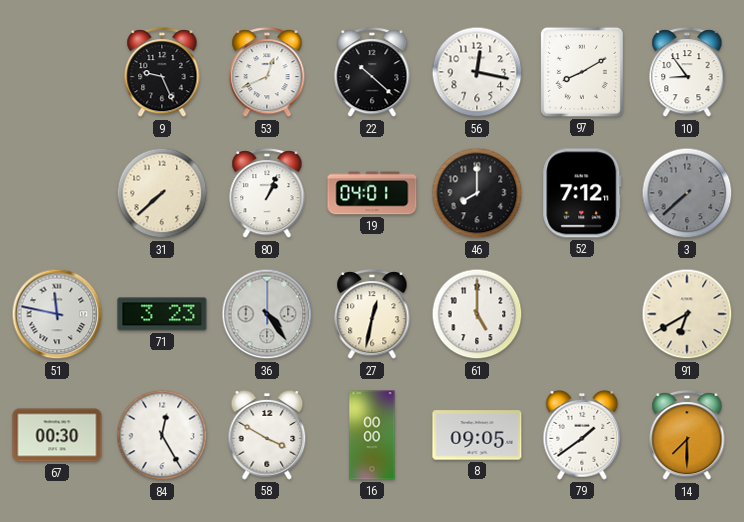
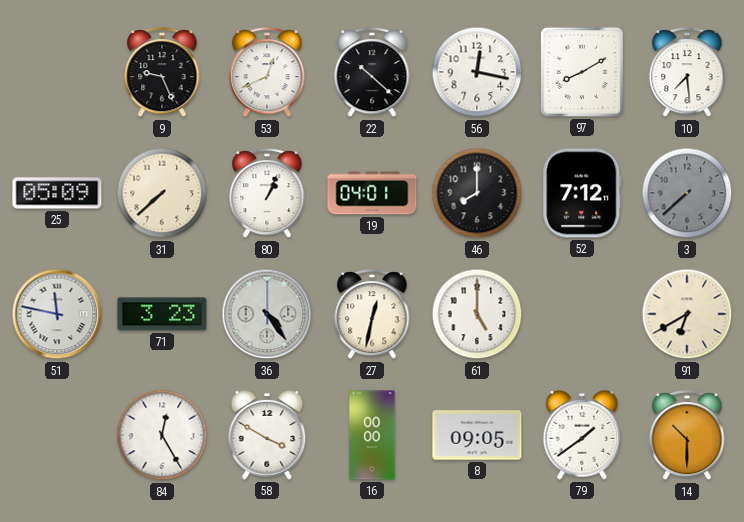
10: 8:54 -> 7:29
25: none -> 05:09
67: 00:30 -> none
14: 7:30 -> 10:30
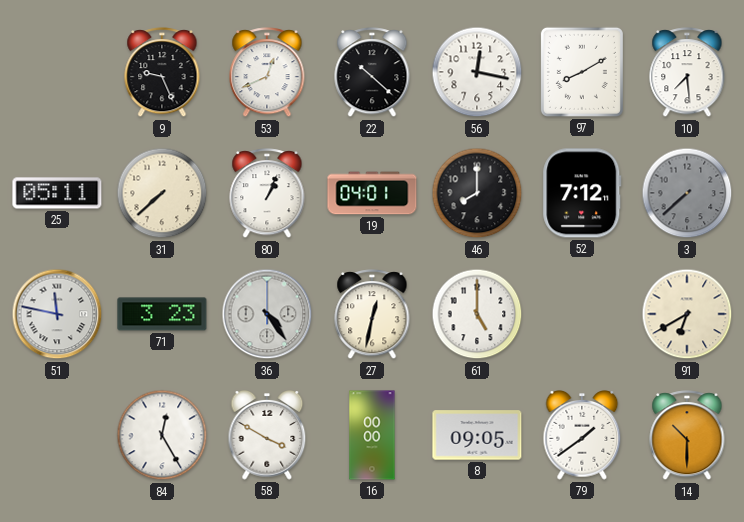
25: 05:09 -> 05:11
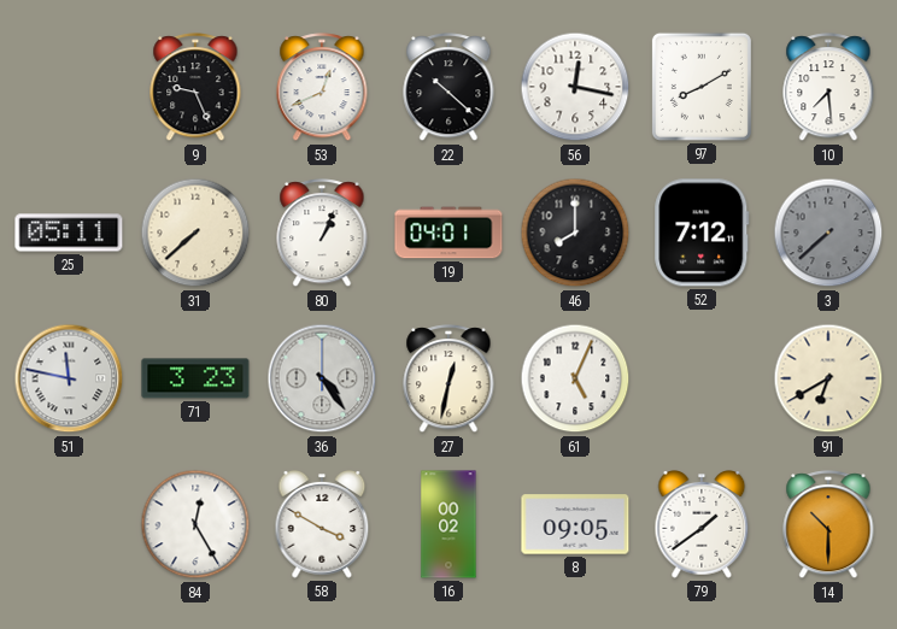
61: 5:00 -> 5:04
16: 00:00 -> 00:02
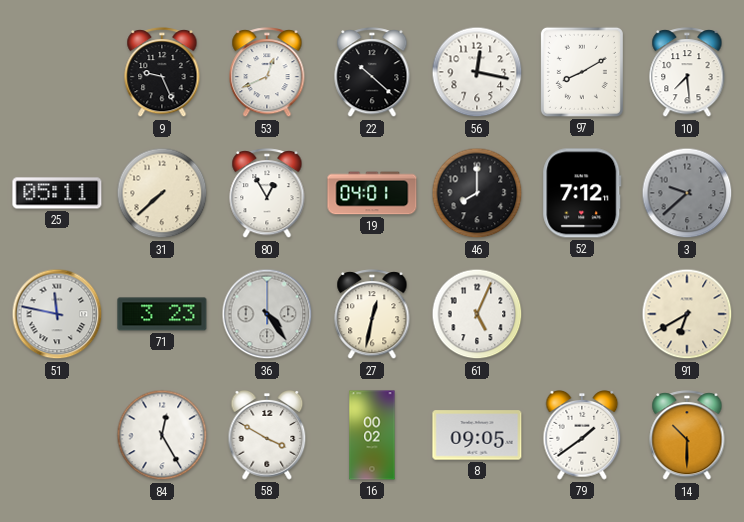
80: 1:04 -> 12:55
3: 7:38 -> 9:38
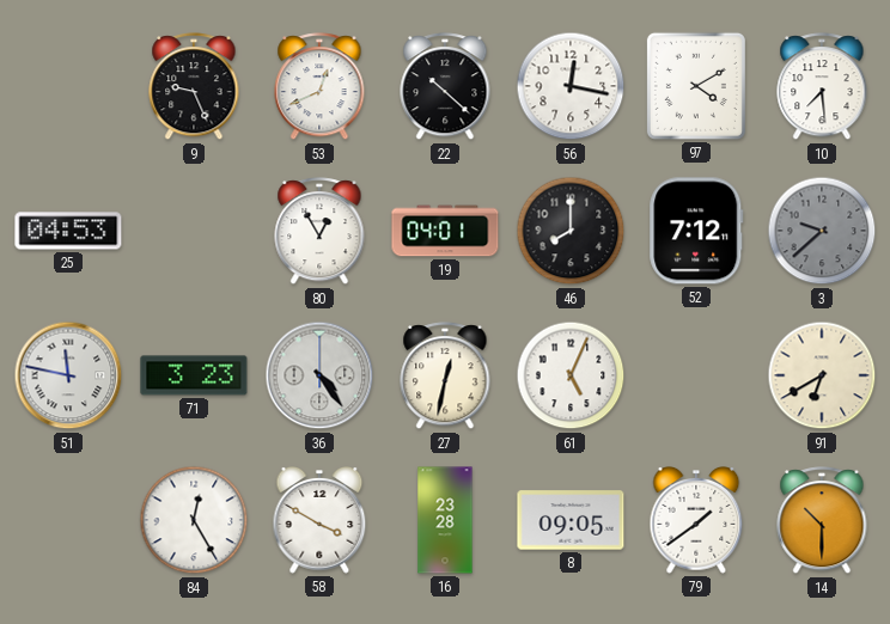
97: 8:10 -> 4:10
25: 05:11 -> 04:53
31: 7:38 -> none
16: 00:02 -> 23:28
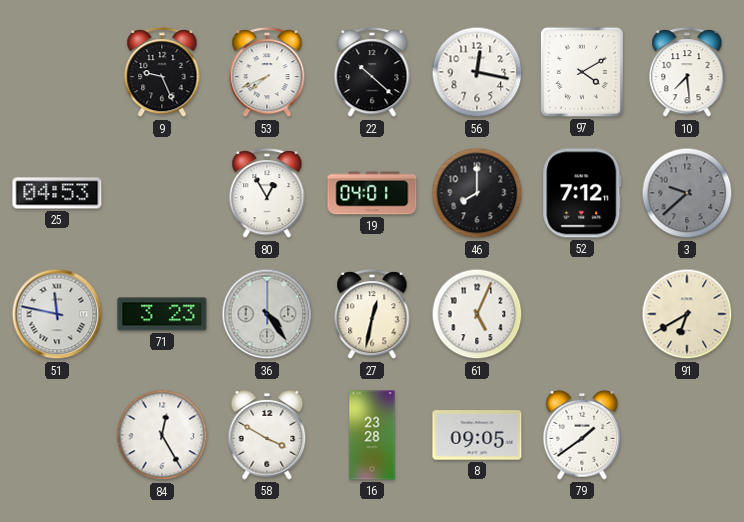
53: 12:41 -> 7:41
14: 10:30 -> none
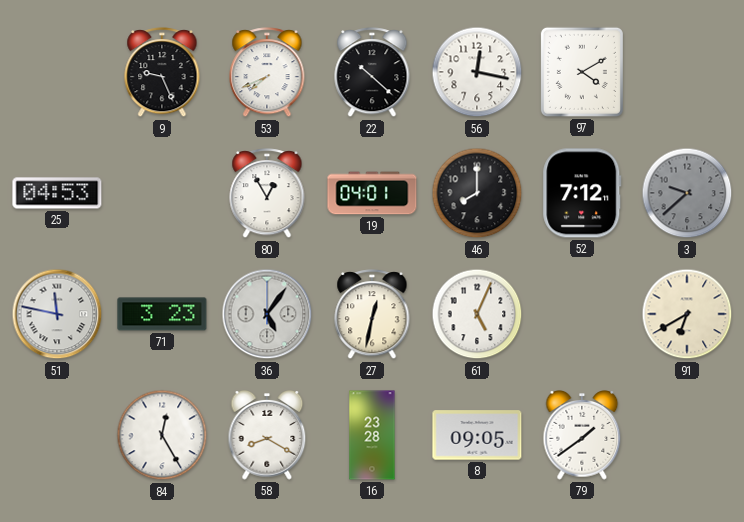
10: 7:29 -> none
36: 4:24 -> 5:06
58: 3:50 -> 8:20
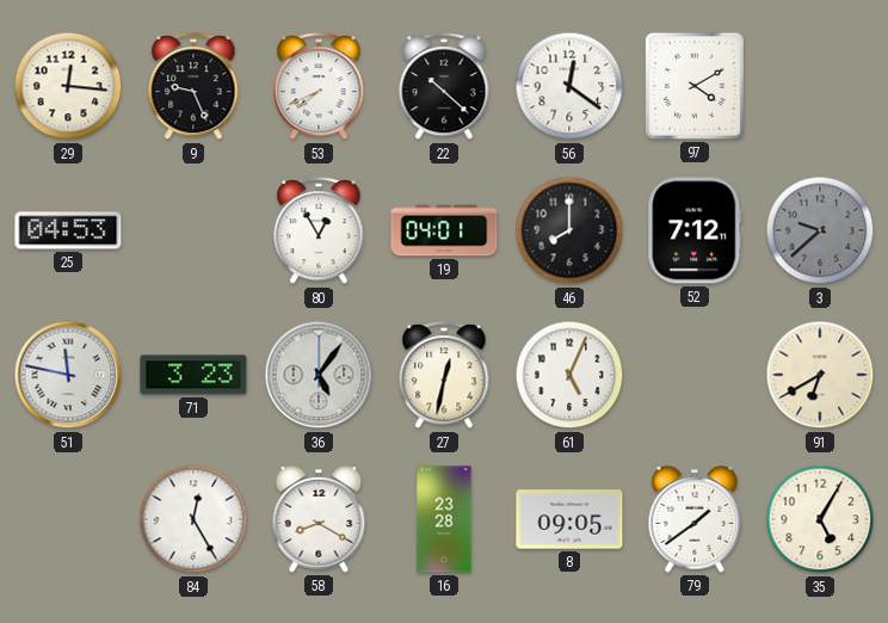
29: none -> 12:16
56: 12:17 -> 12:21
35: none -> 5:05
